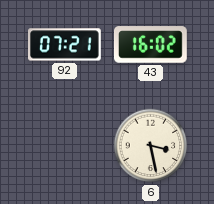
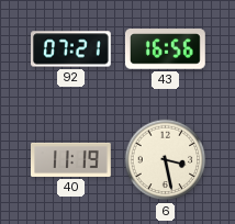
43: 16:02 -> 16:56
40: none -> 11:19
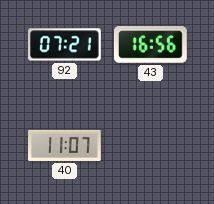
40: 11:19 -> 11:07
6: 3:28 -> none
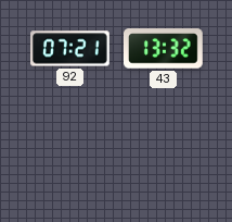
43: 16:56 -> 13:32
40: 11:07 -> none
